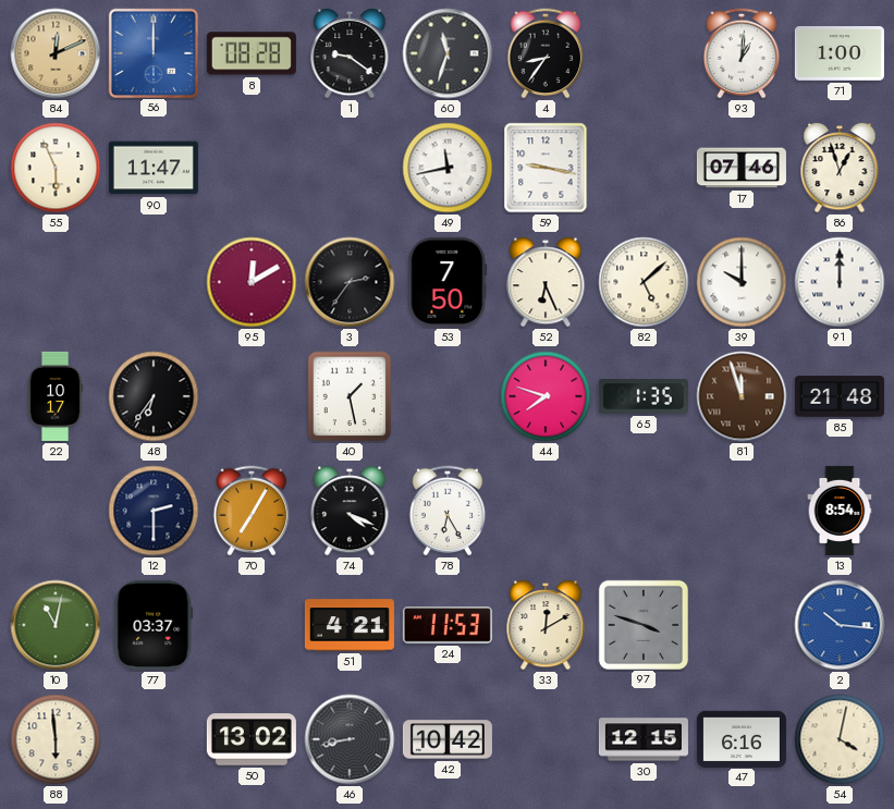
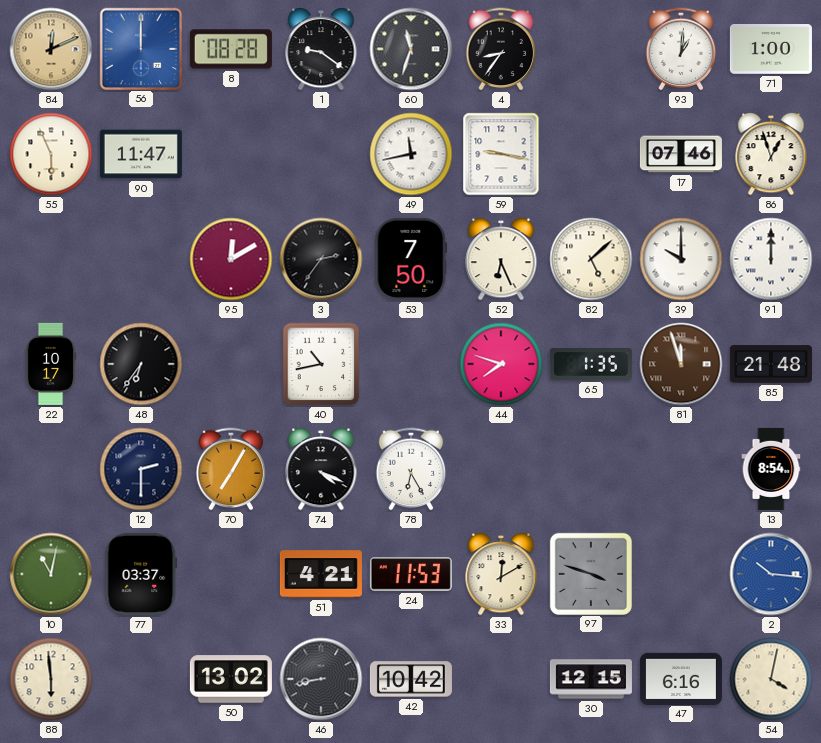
40: 1:28 -> 10:43
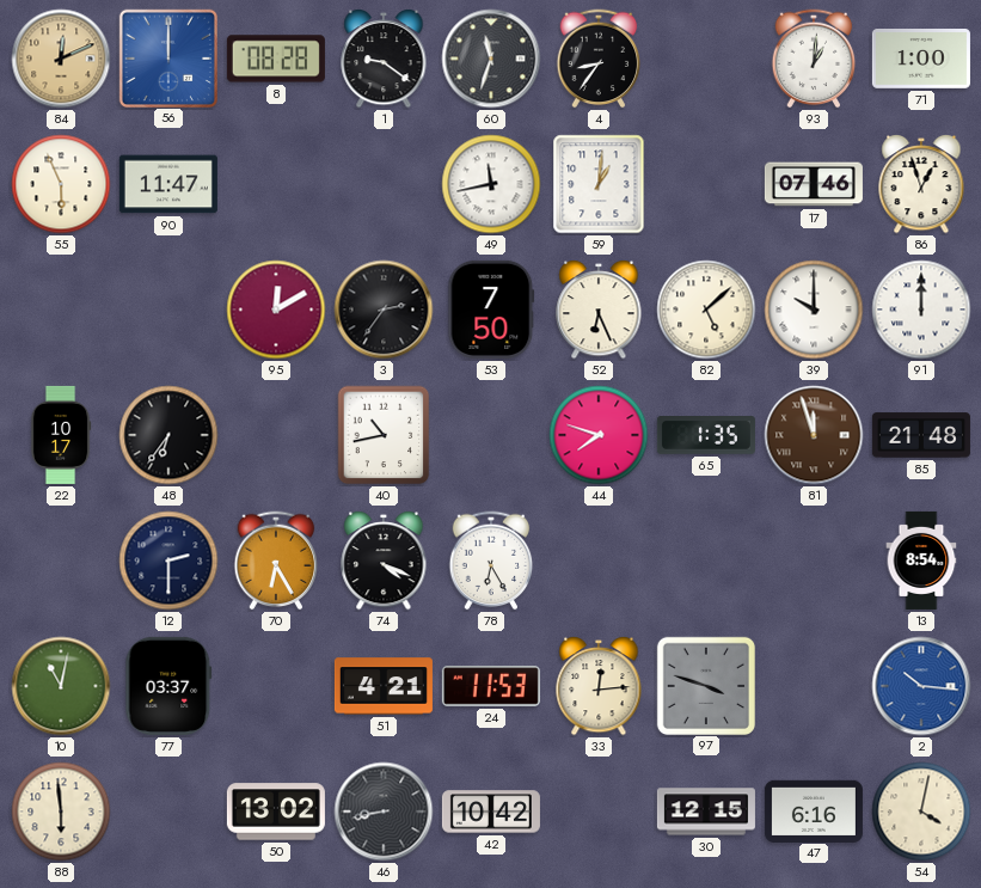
59: 9:17 -> 1:01
70: 7:05 -> 6:25
33: 12:10 -> 12:14
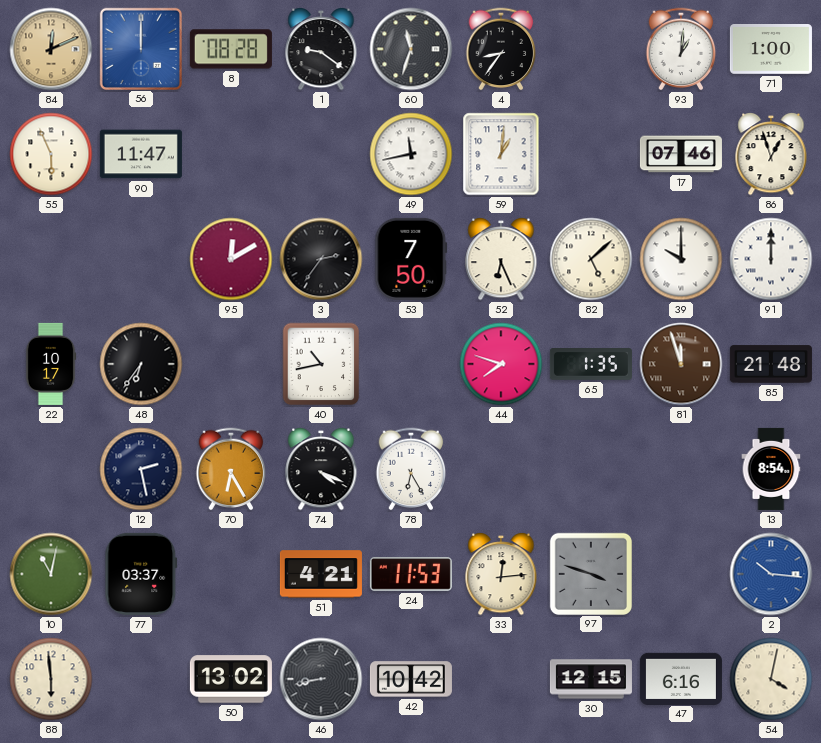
12: 2:30 -> 2:28
